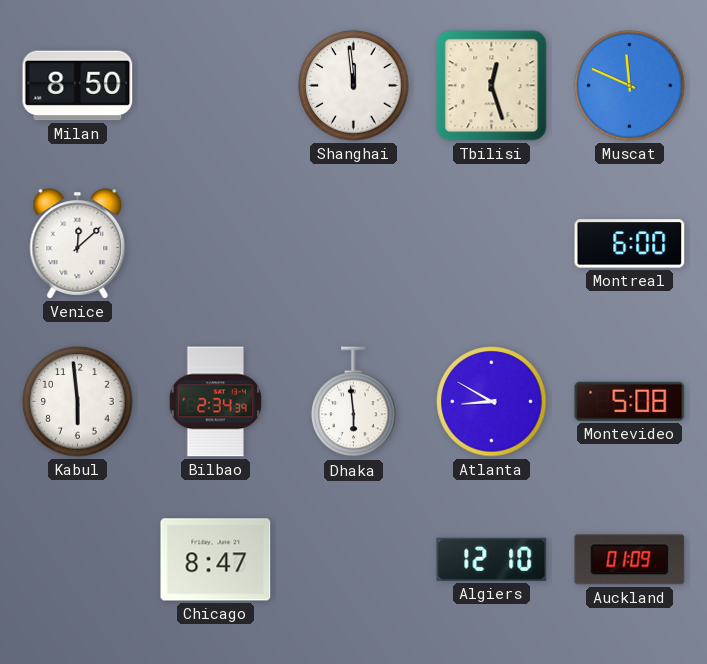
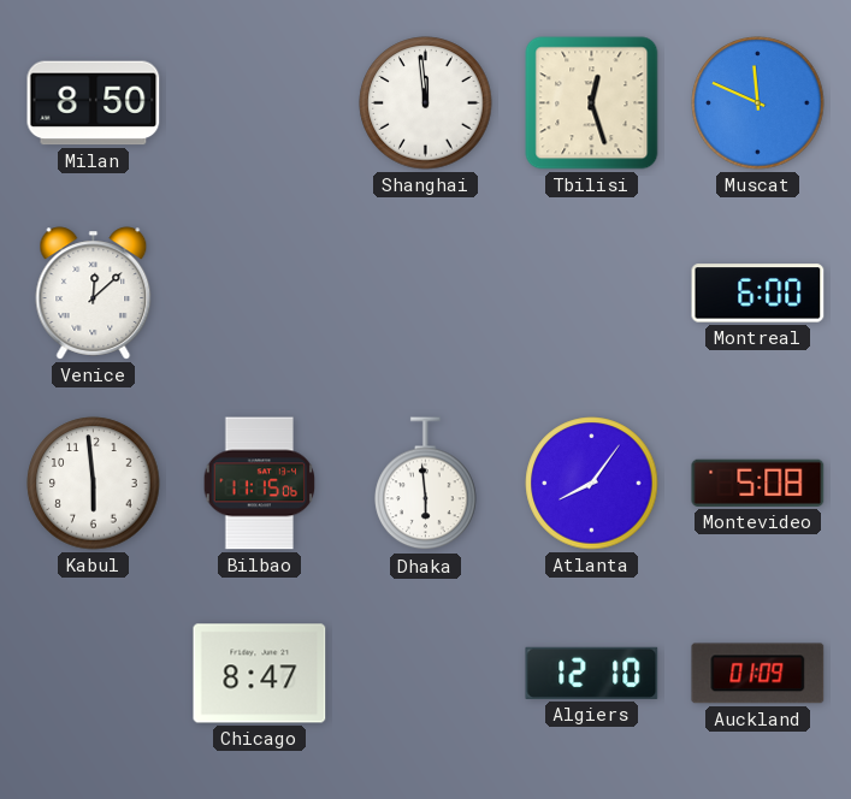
Bilbao: 2:34 -> 11:15
Atlanta: 8:50 -> 8:06
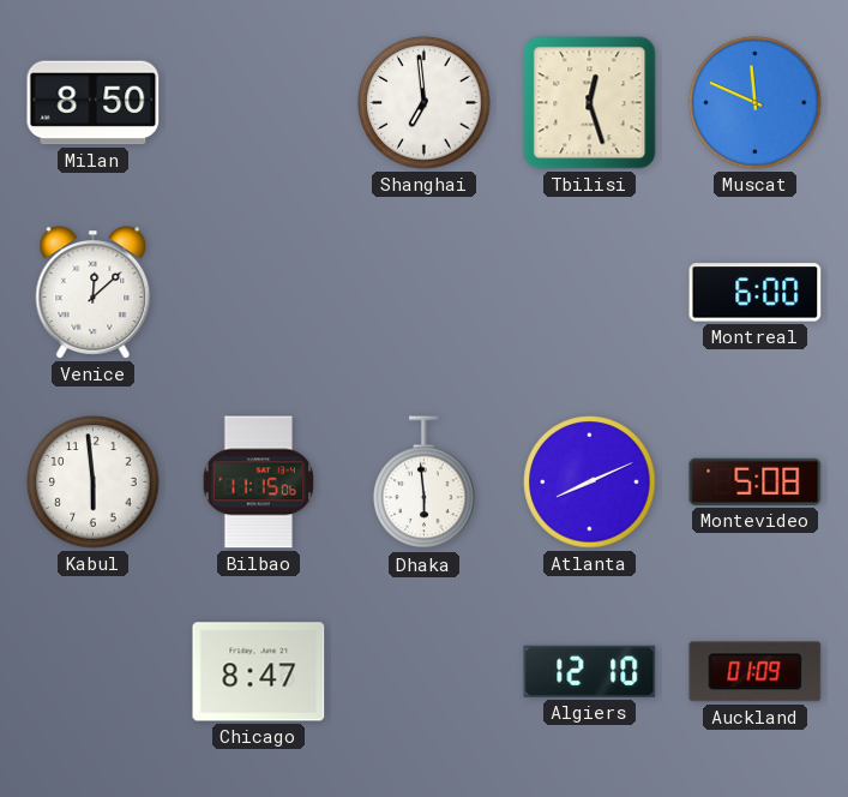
Shanghai: 11:59 -> 6:59
Atlanta: 8:06 -> 8:11
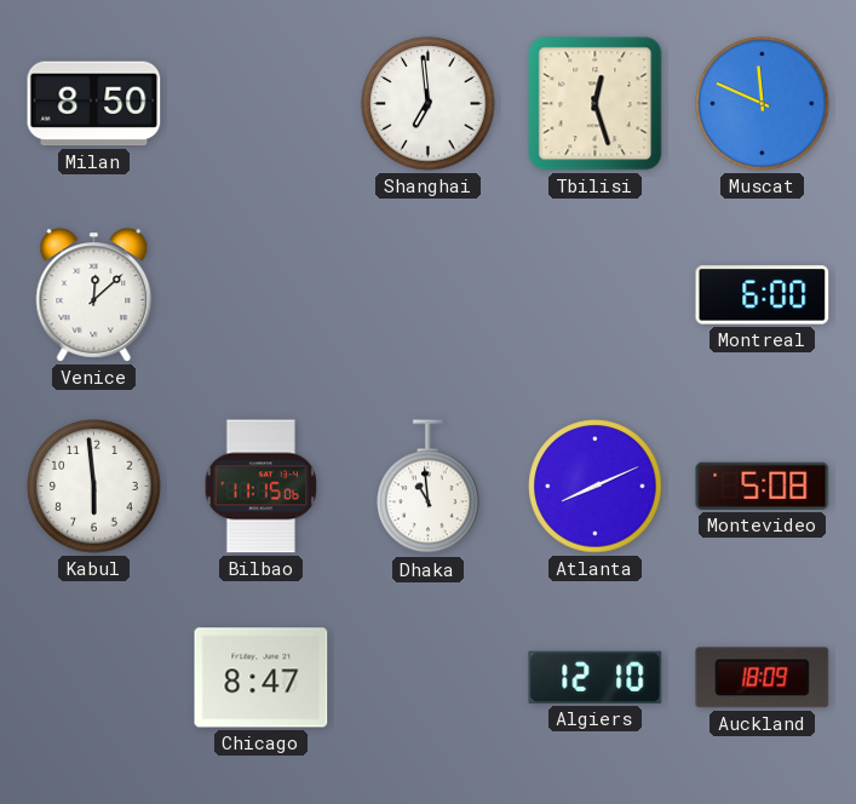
Dhaka: 5:59 -> 10:59
Auckland: 01:09 -> 18:09
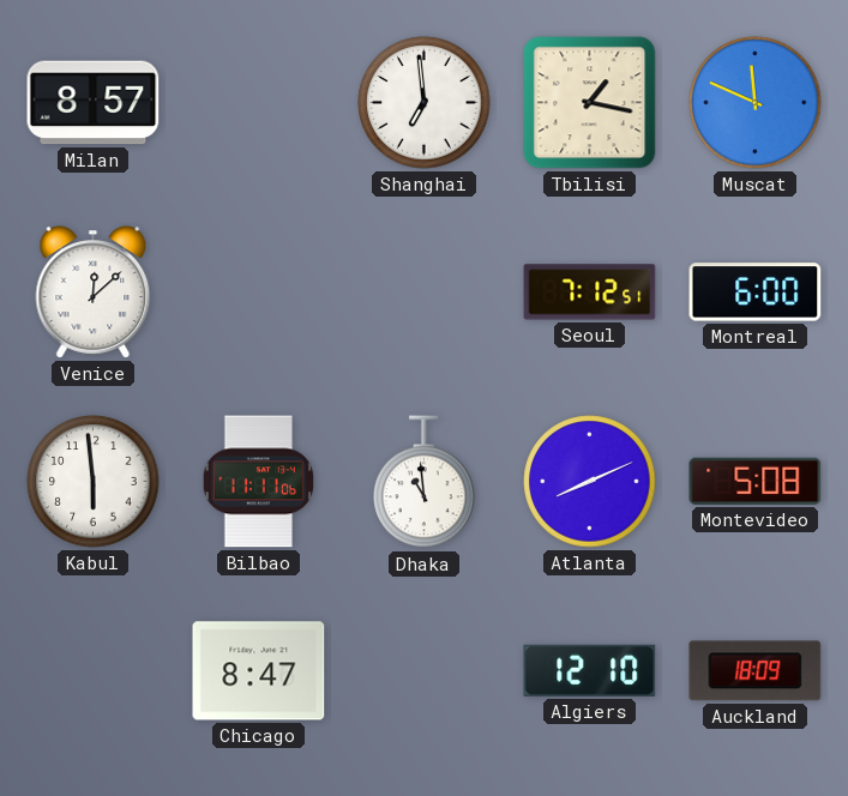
Milan: 8:50 -> 8:57
Tbilisi: 12:27 -> 1:17
Seoul: none -> 7:12
Bilbao: 11:15 -> 11:11
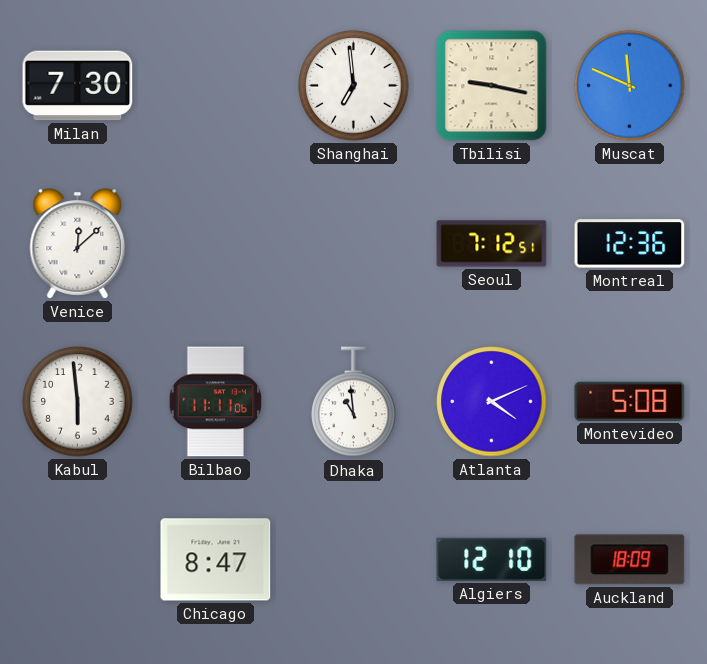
Milan: 8:57 -> 7:30
Tbilisi: 1:17 -> 9:17
Montreal: 6:00 -> 12:36
Atlanta: 8:11 -> 4:11
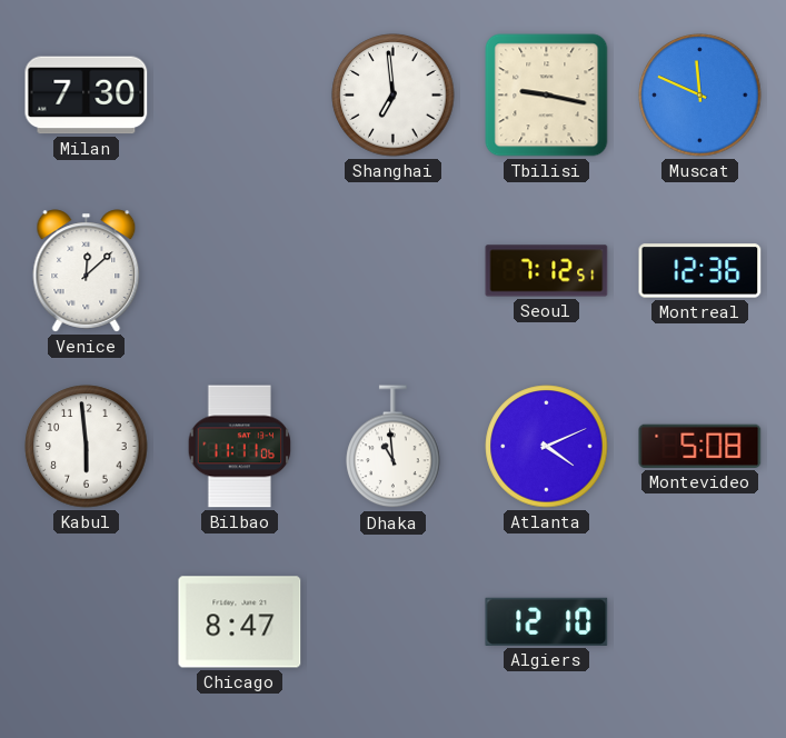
Auckland: 18:09 -> none
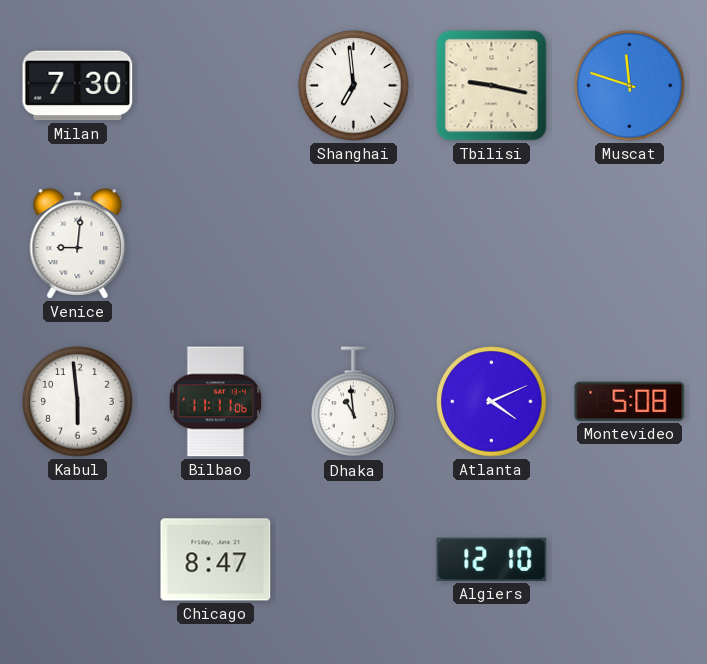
Muscat: 11:49 -> 11:48
Venice: 12:08 -> 9:01
Seoul: 7:12 -> none
Montreal: 12:36 -> none
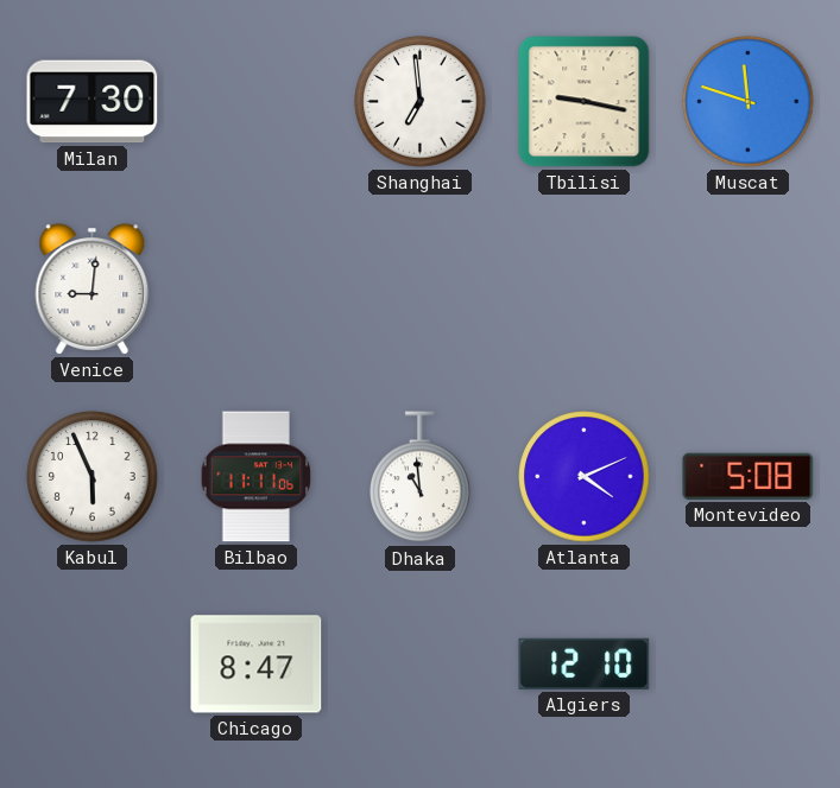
Kabul: 5:59 -> 5:56
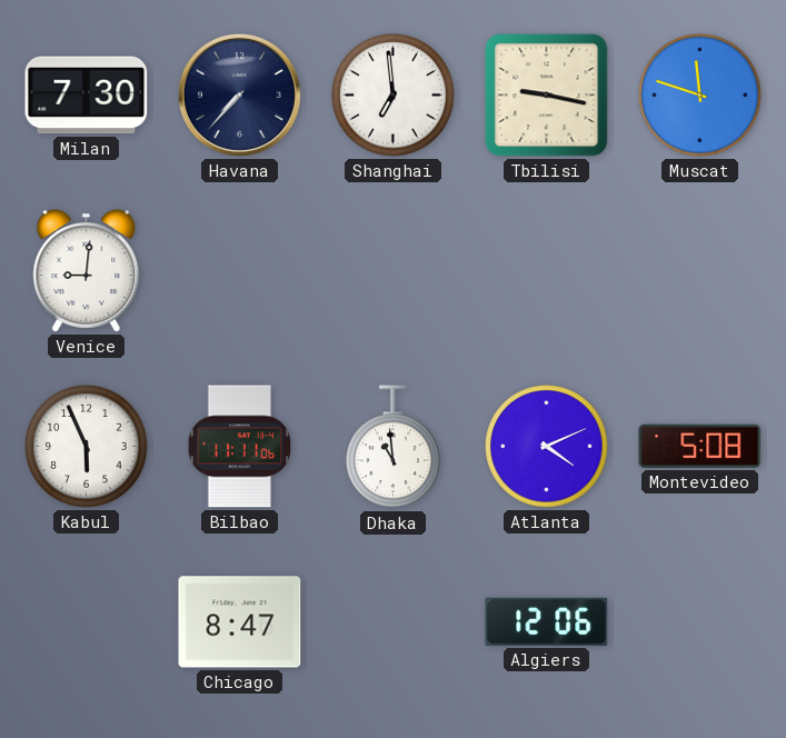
Havana: none -> 7:37
Algiers: 12:10 -> 12:06
